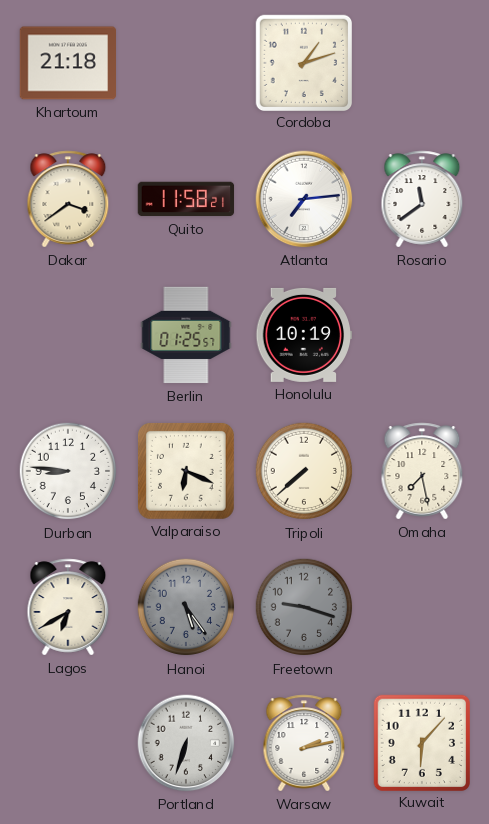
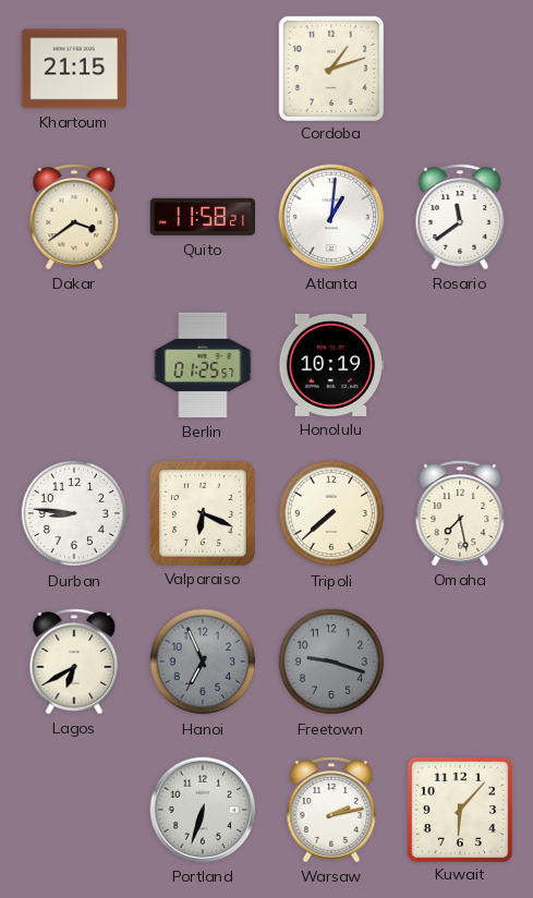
Khartoum: 21:18 -> 21:15
Atlanta: 7:14 -> 1:01
Hanoi: 5:24 -> 6:56
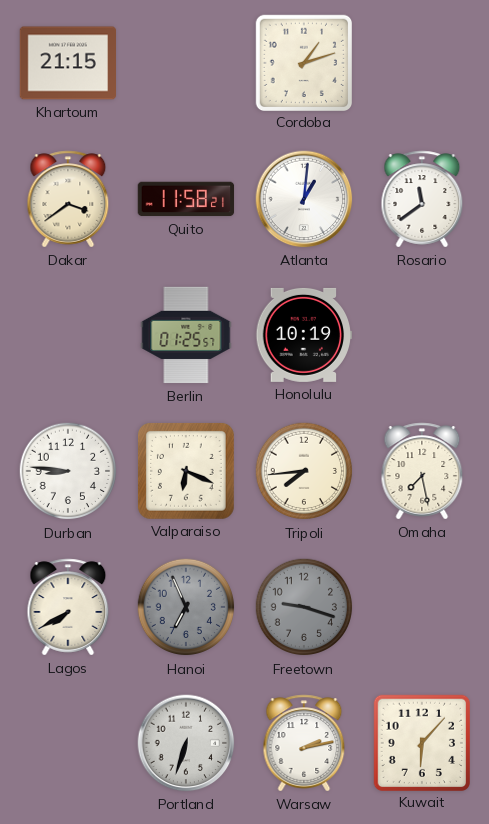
Tripoli: 7:38 -> 7:44
Lagos: 6:40 -> 7:40
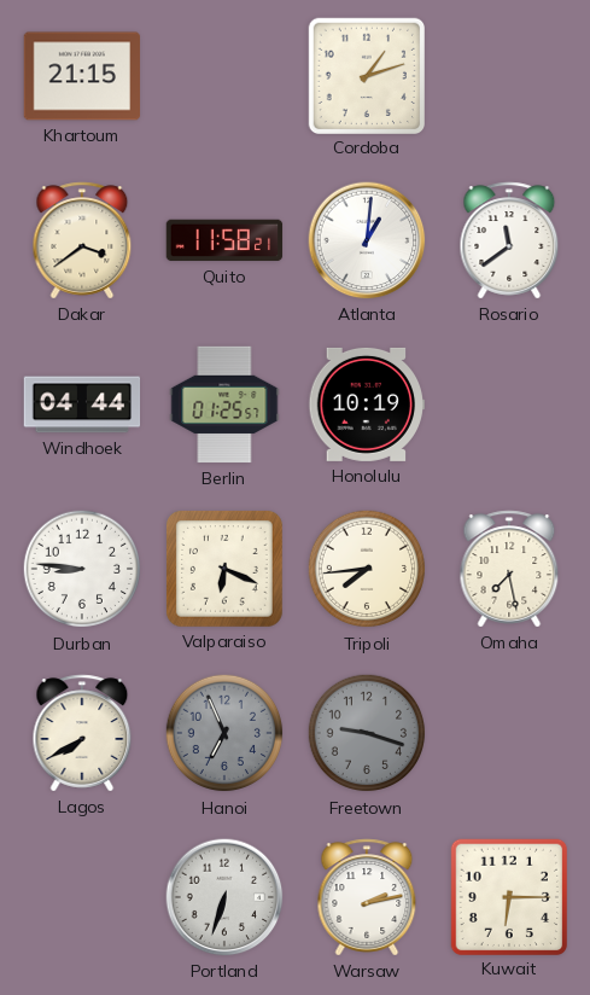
Windhoek: none -> 04:44
Kuwait: 6:07 -> 6:15
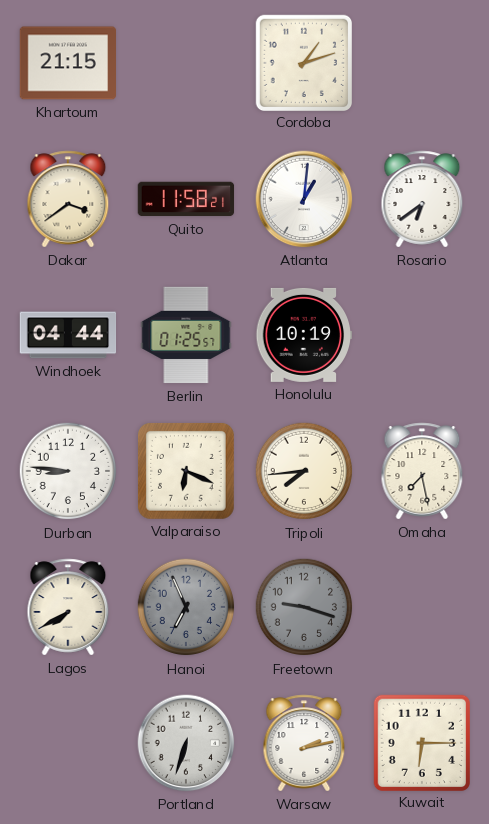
Rosario: 11:39 -> 6:39
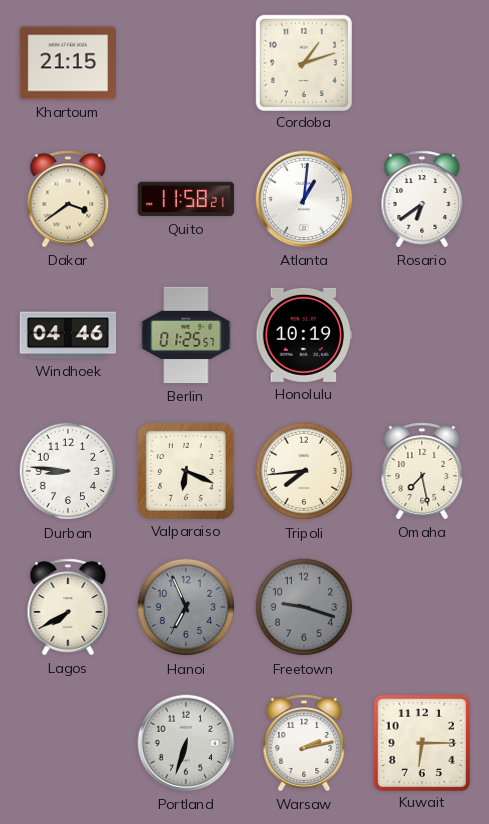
Windhoek: 04:44 -> 04:46
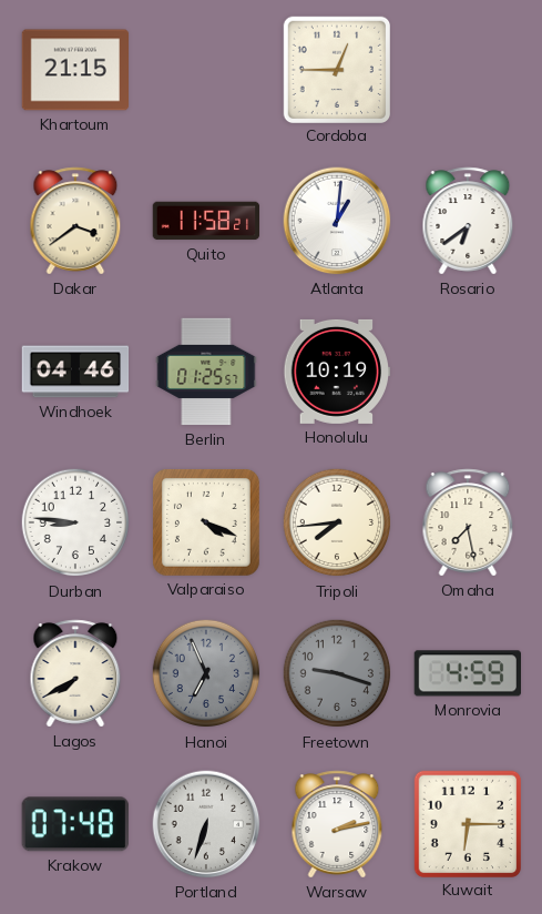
Cordoba: 1:12 -> 12:45
Valparaiso: 6:19 -> 4:19
Monrovia: none -> 4:59
Krakow: none -> 07:48
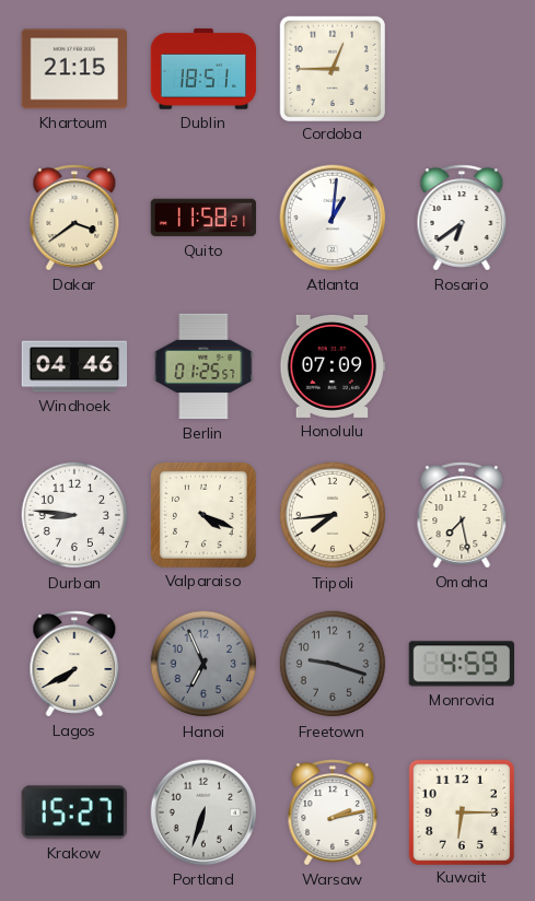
Dublin: none -> 18:51
Honolulu: 10:19 -> 07:09
Krakow: 07:48 -> 15:27
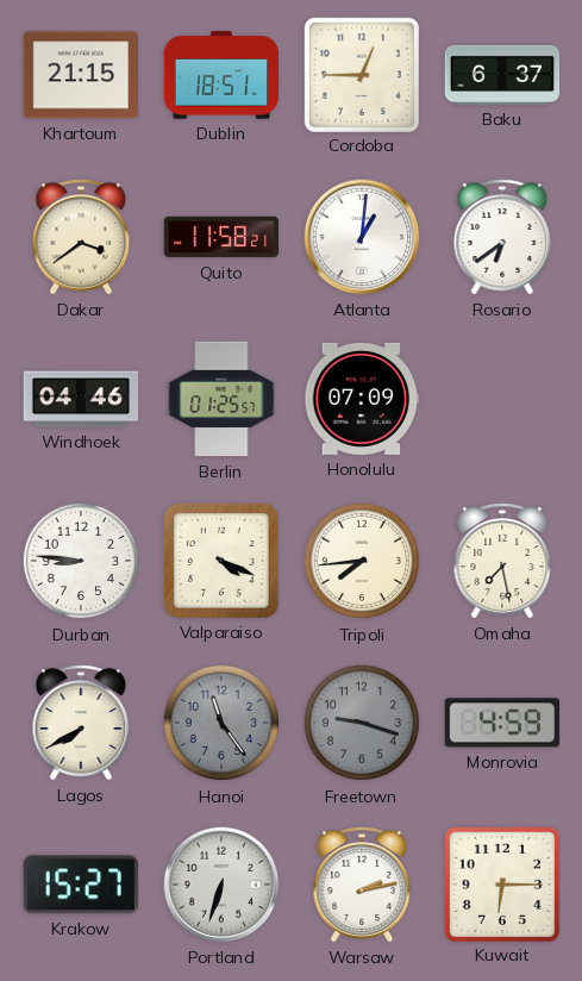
Baku: none -> 6:37
Hanoi: 6:56 -> 11:24
